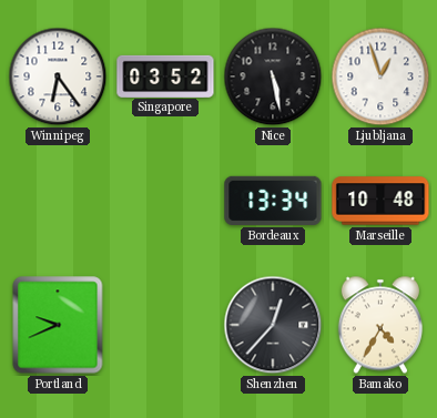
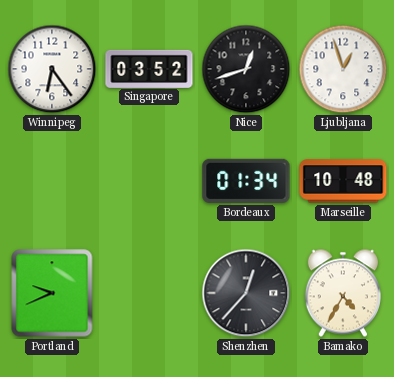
Nice: 5:28 -> 12:42
Bordeaux: 13:34 -> 01:34
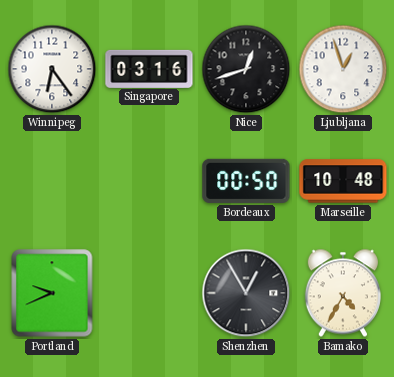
Singapore: 03:52 -> 03:16
Bordeaux: 01:34 -> 00:50
Shenzhen: 12:37 -> 12:55
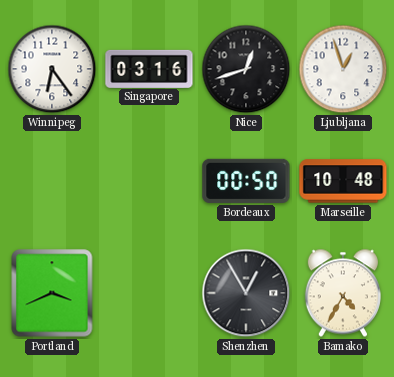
Portland: 9:41 -> 3:41
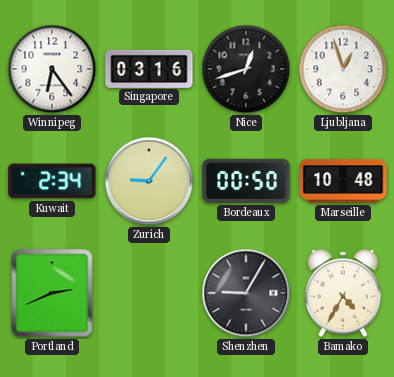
Kuwait: none -> 2:34
Zurich: none -> 9:06
Portland: 3:41 -> 2:41
Shenzhen: 12:55 -> 9:05
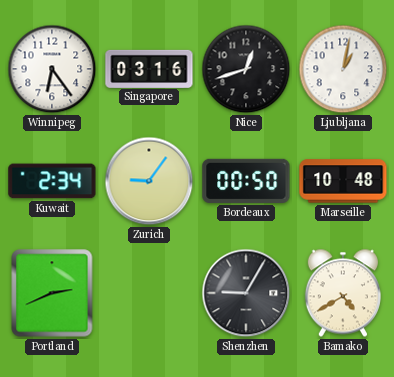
Ljubljana: 12:57 -> 1:02
Bamako: 4:35 -> 4:40
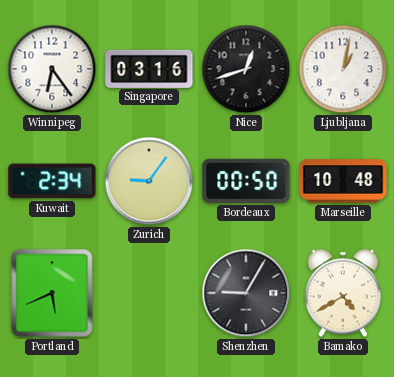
Portland: 2:41 -> 5:41
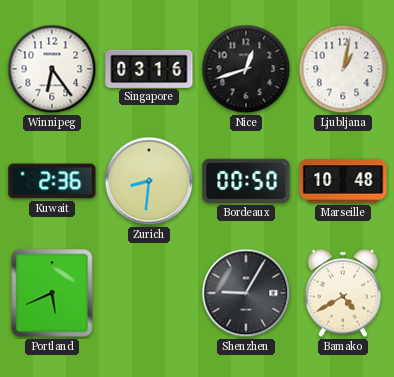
Kuwait: 2:34 -> 2:36
Zurich: 9:06 -> 8:31
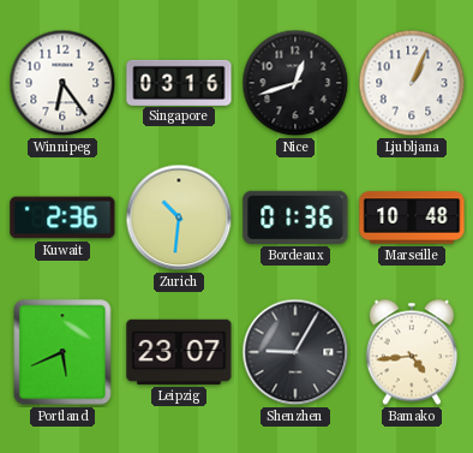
Ljubljana: 1:02 -> 1:04
Zurich: 8:31 -> 10:31
Bordeaux: 00:50 -> 01:36
Leipzig: none -> 23:07
Bamako: 4:40 -> 4:44
